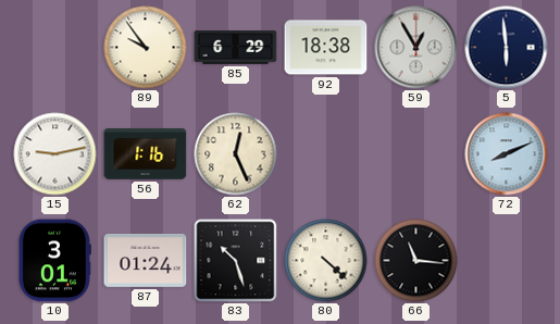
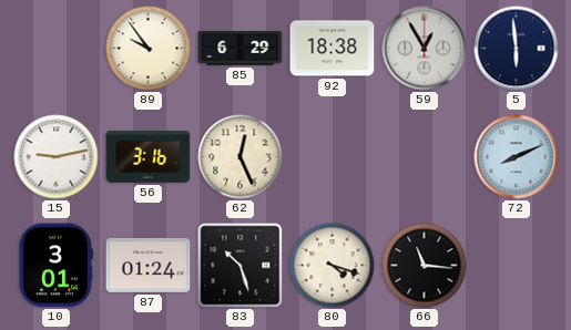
56: 1:16 -> 3:16
80: 4:22 -> 4:18
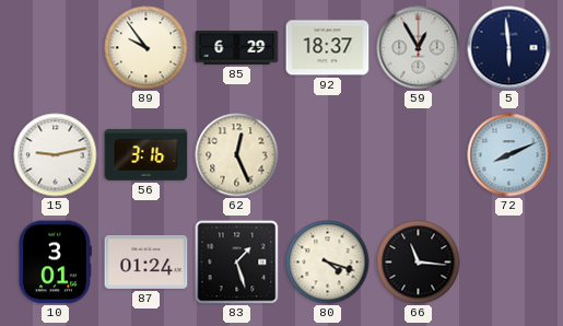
92: 18:38 -> 18:37
83: 10:27 -> 1:27
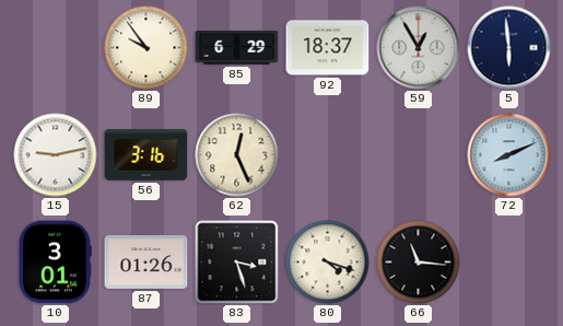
87: 01:24 -> 01:26
83: 1:27 -> 3:27
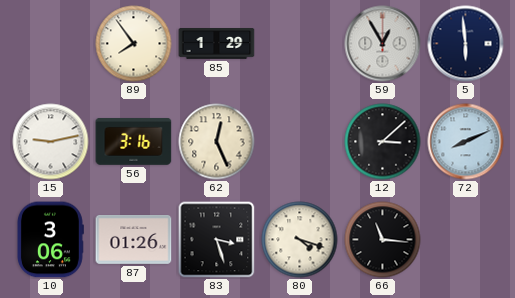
89: 9:54 -> 7:54
85: 6:29 -> 1:29
92: 18:37 -> none
12: none -> 3:08
10: 3:01 -> 3:06
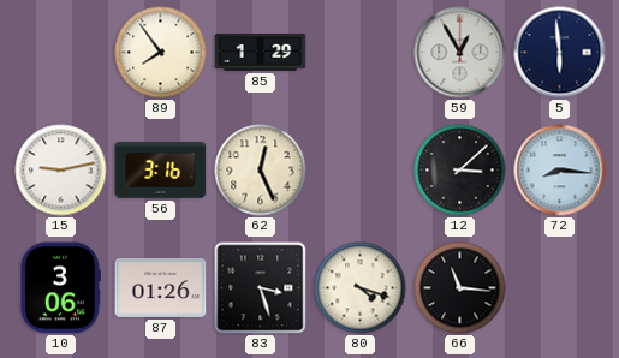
72: 8:11 -> 8:16
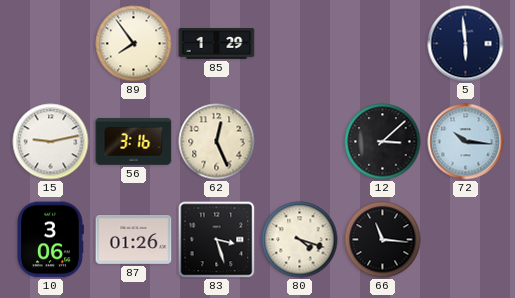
59: 12:55 -> none
72: 8:16 -> 10:16
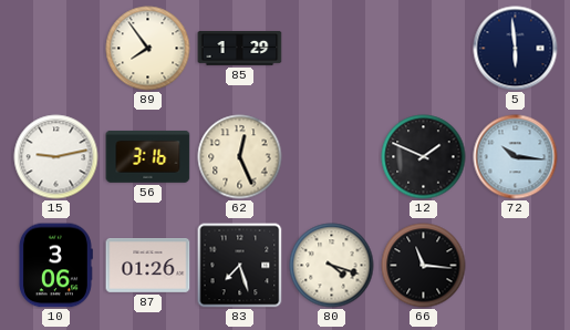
12: 3:08 -> 1:49
83: 3:27 -> 7:27
